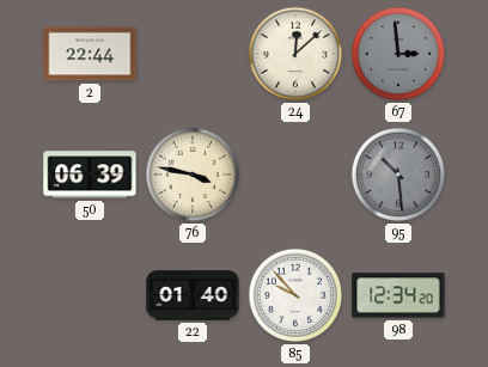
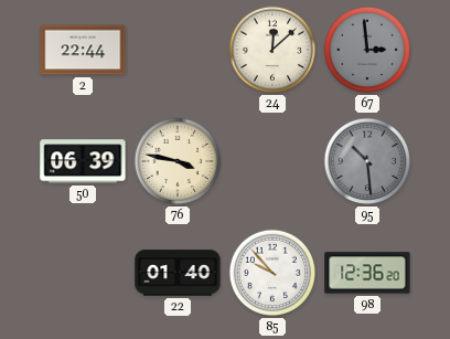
98: 12:34 -> 12:36
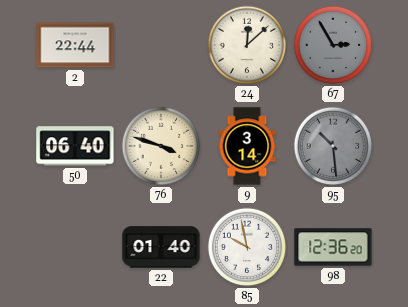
67: 2:59 -> 2:55
50: 06:39 -> 06:40
76: 3:47 -> 3:48
9: none -> 3:14
85: 9:53 -> 9:58
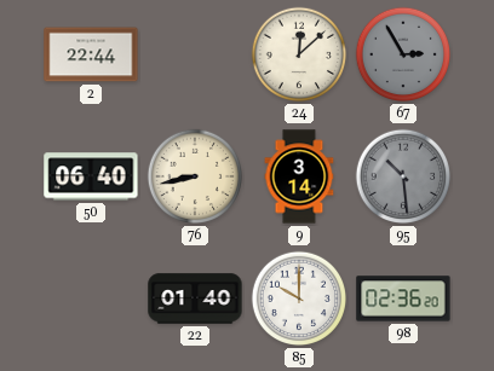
76: 3:48 -> 8:43
85: 9:58 -> 10:00
98: 12:36 -> 02:36
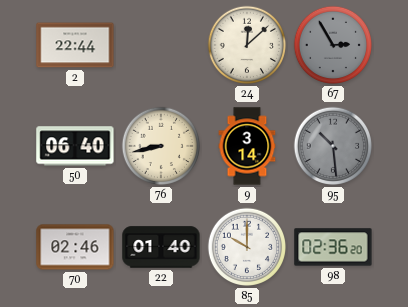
70: none -> 02:46
